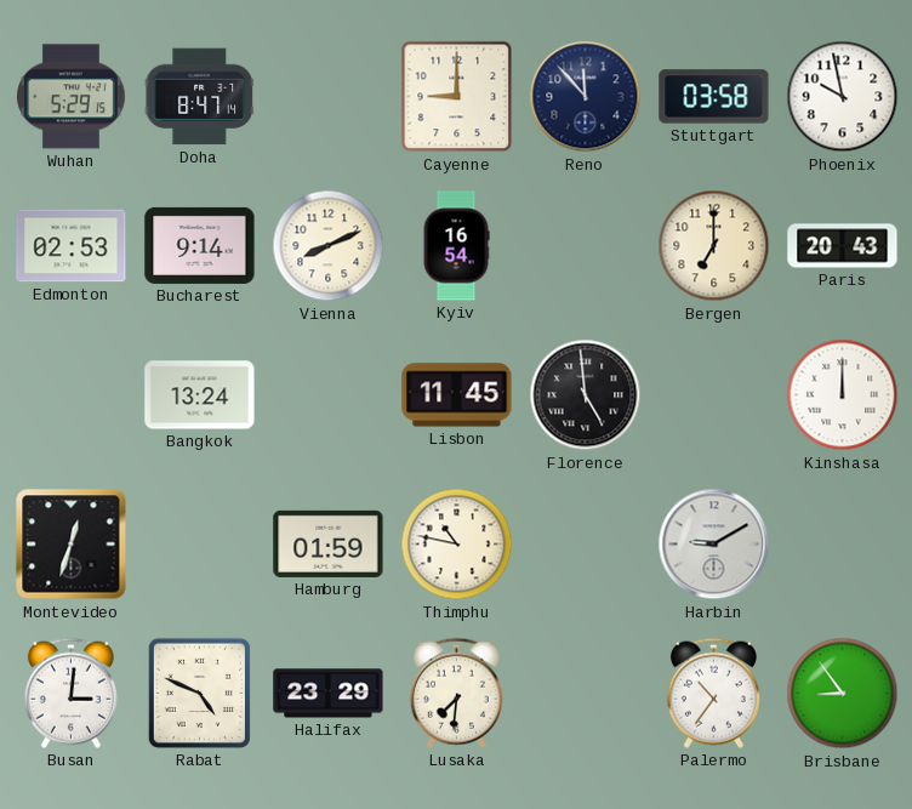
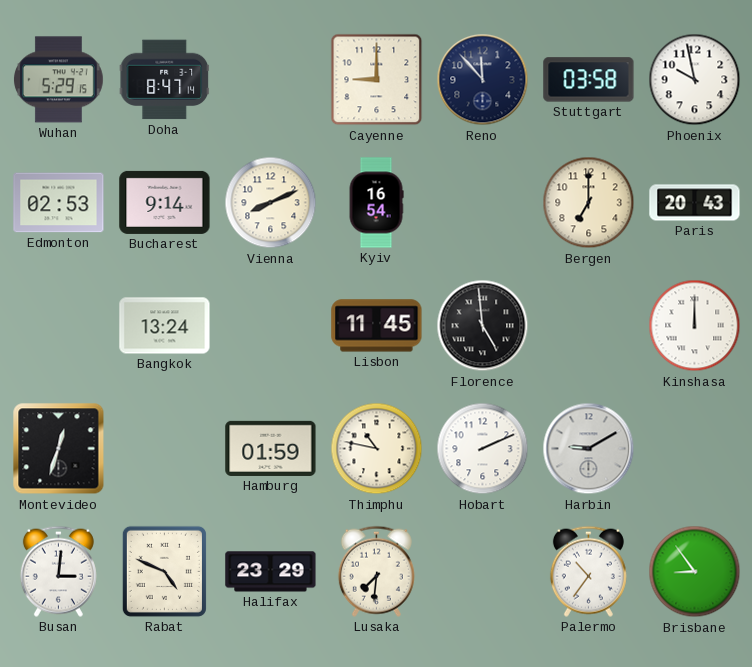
Hobart: none -> 2:11
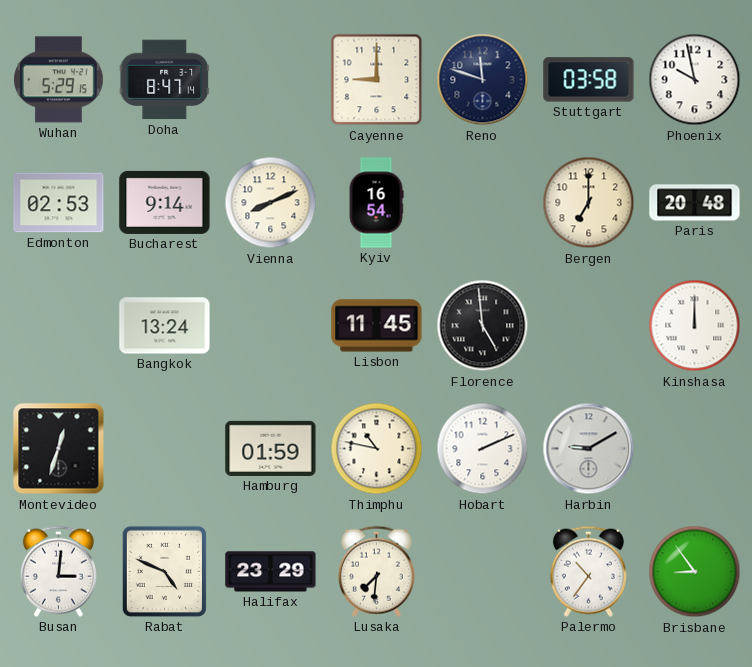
Reno: 11:53 -> 11:48
Paris: 20:43 -> 20:48
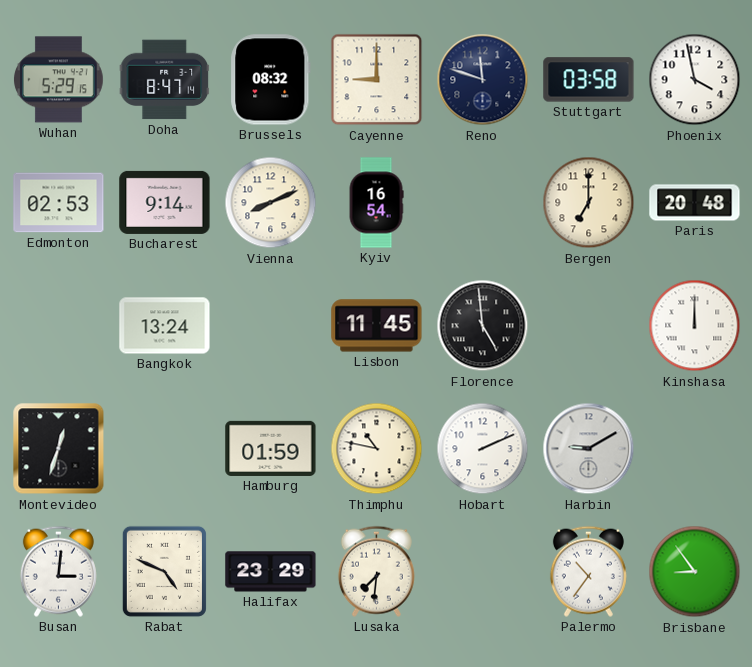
Brussels: none -> 08:32
Phoenix: 9:58 -> 3:58
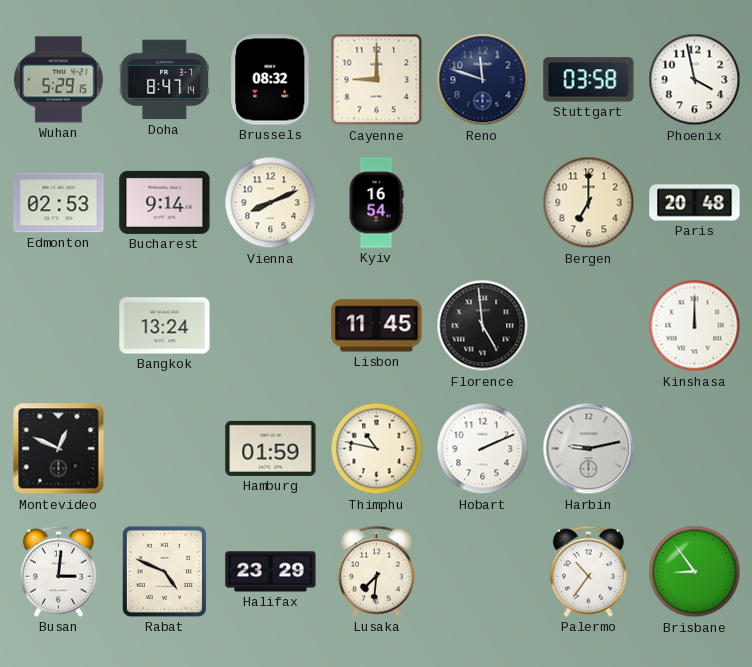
Montevideo: 12:33 -> 12:49
Harbin: 9:10 -> 9:13
